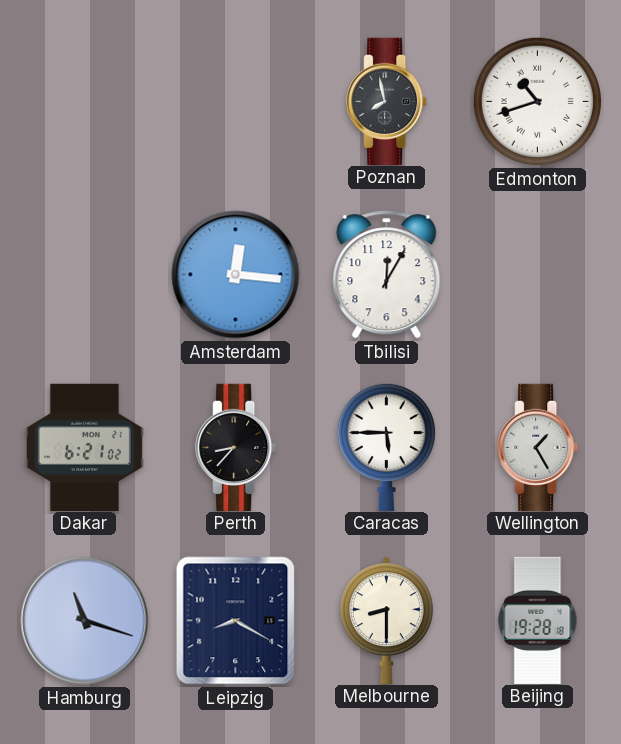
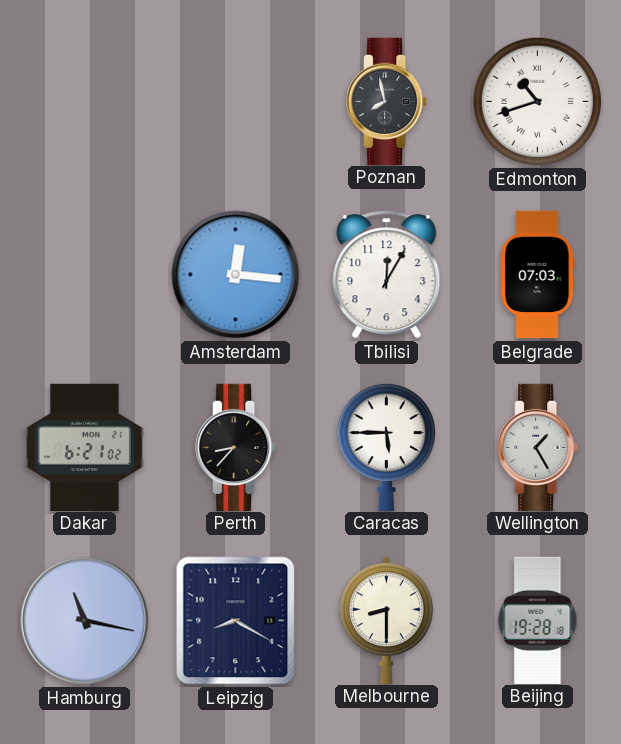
Belgrade: none -> 07:03
Hamburg: 11:18 -> 11:17
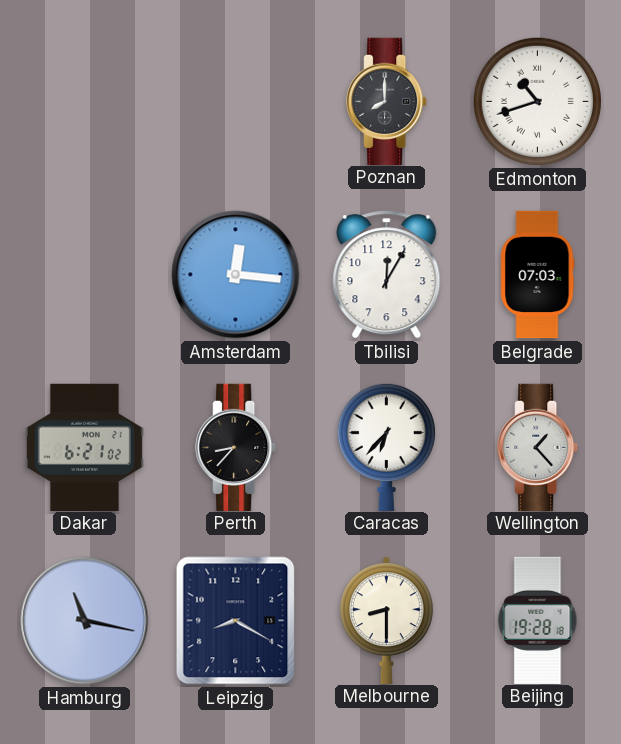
Poznan: 7:58 -> 8:00
Caracas: 5:45 -> 6:37
Wellington: 1:25 -> 1:23
